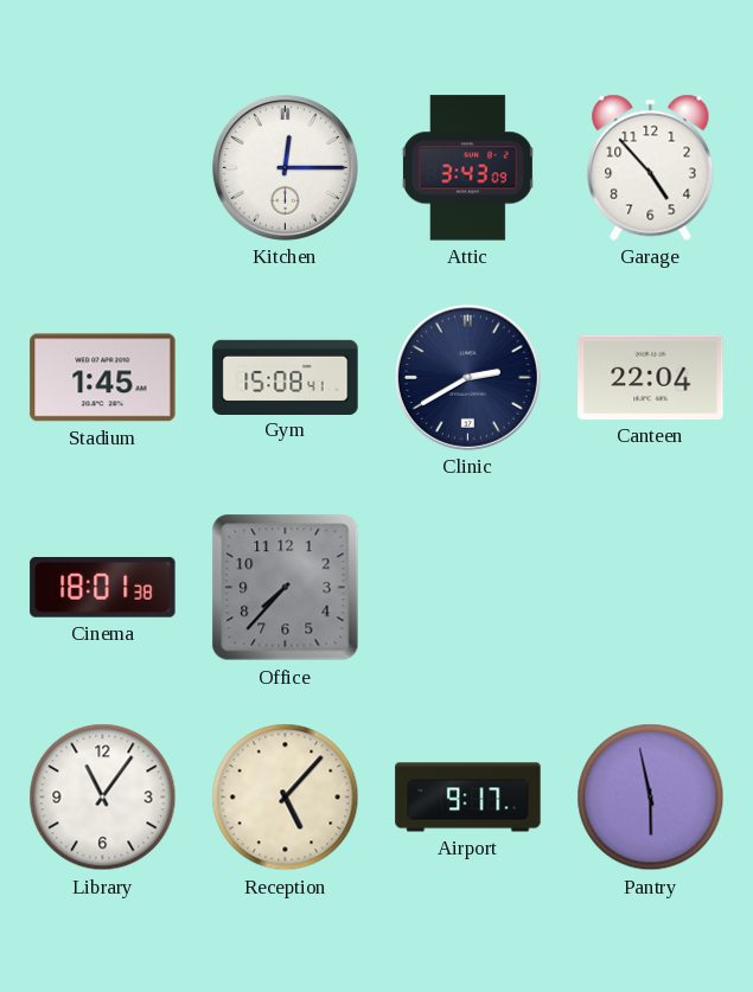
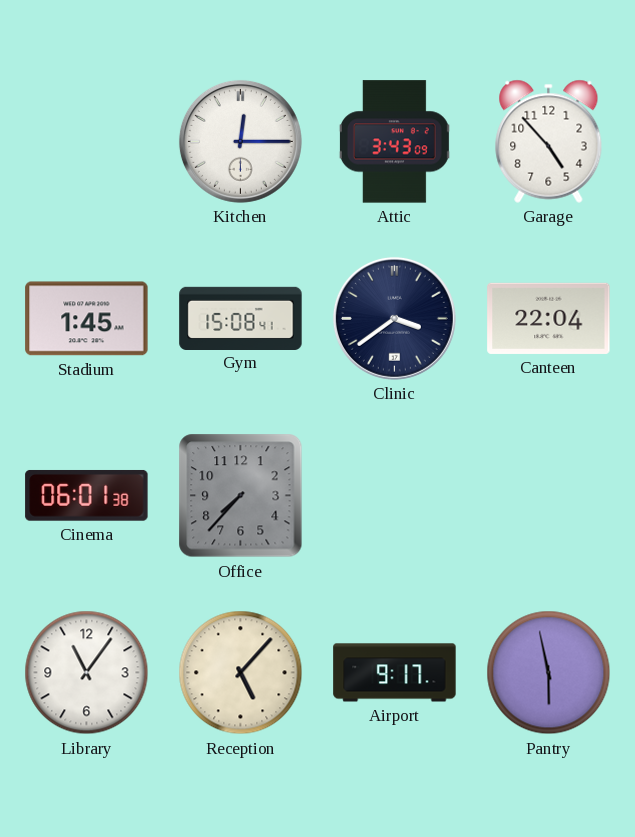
Clinic: 2:40 -> 3:39
Cinema: 18:01 -> 06:01
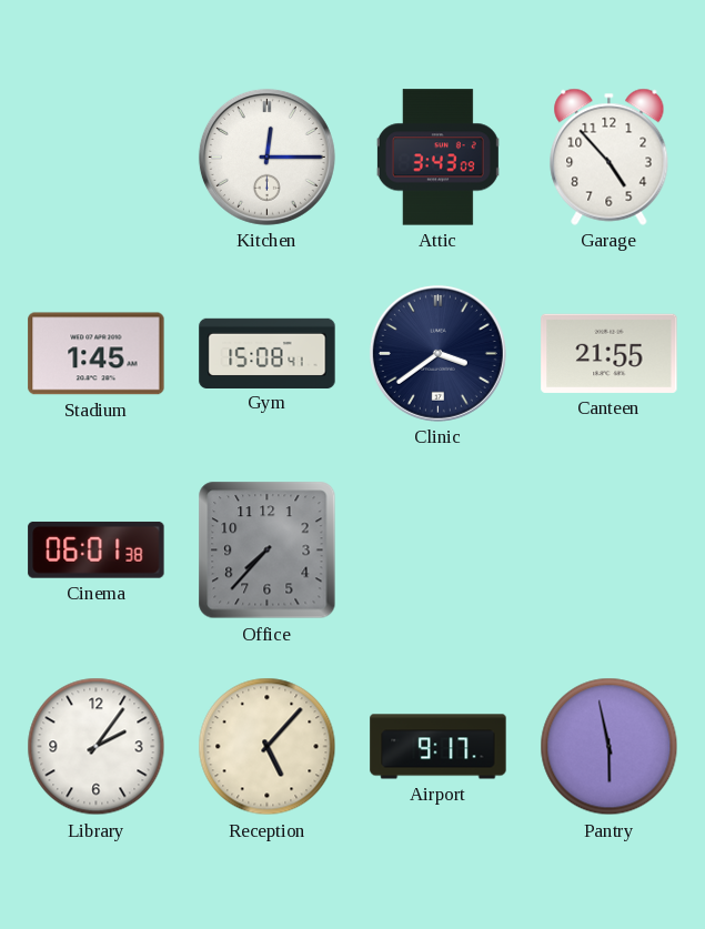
Canteen: 22:04 -> 21:55
Library: 11:06 -> 2:06
